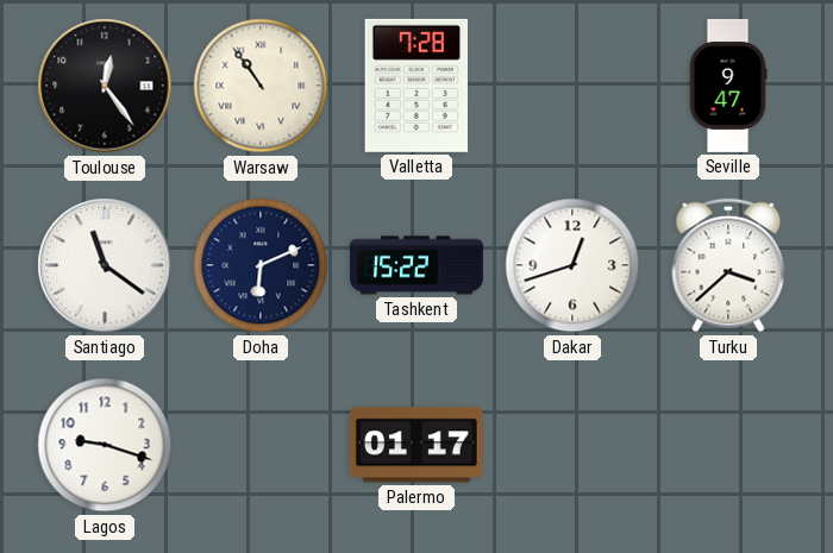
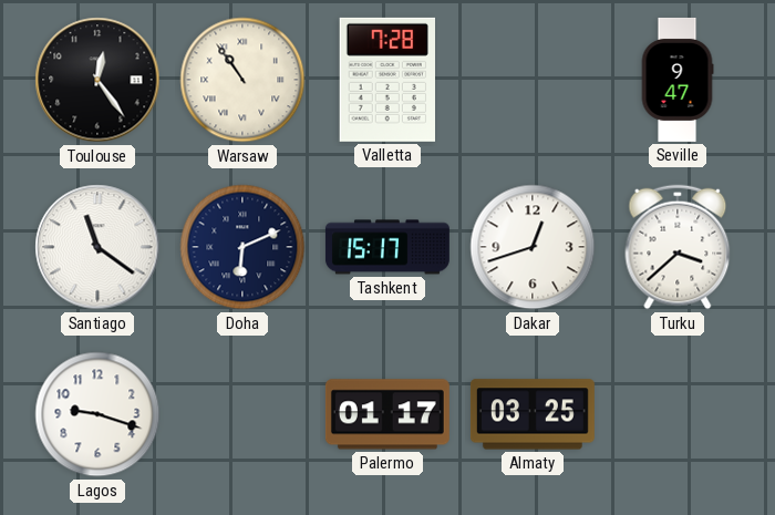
Tashkent: 15:22 -> 15:17
Almaty: none -> 03:25
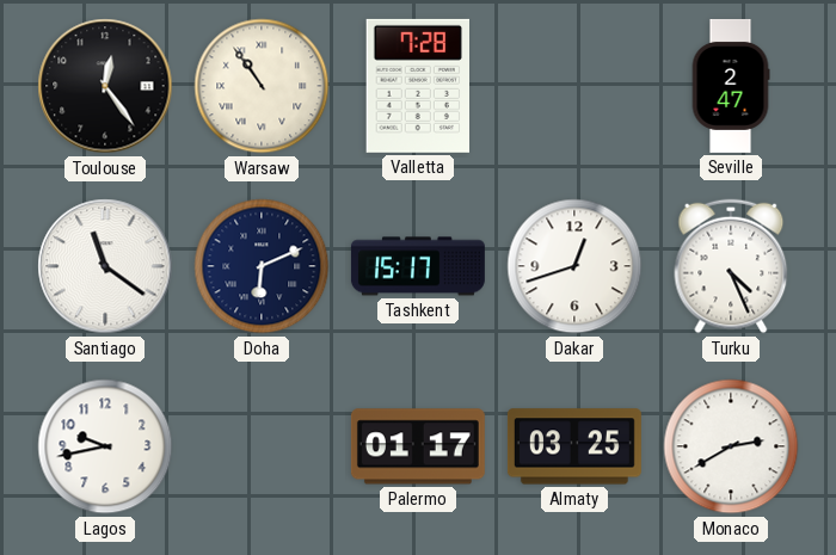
Seville: 9:47 -> 2:47
Turku: 3:38 -> 4:26
Lagos: 9:18 -> 9:43
Monaco: none -> 2:40
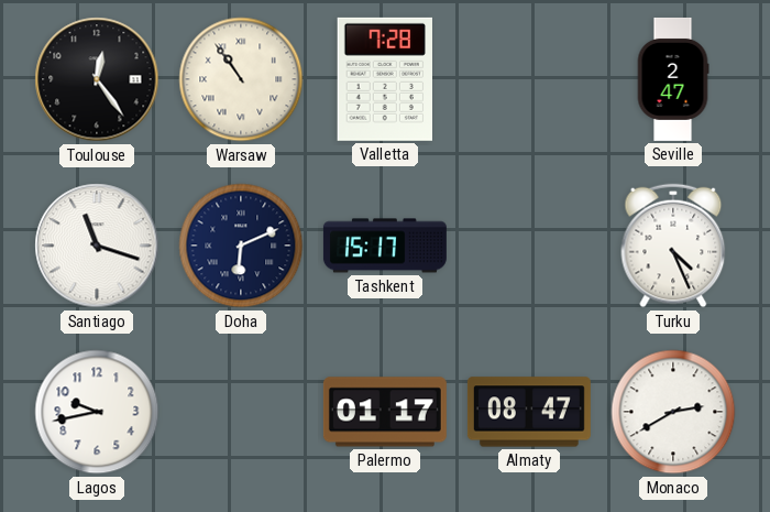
Santiago: 11:21 -> 11:18
Dakar: 12:42 -> none
Almaty: 03:25 -> 08:47
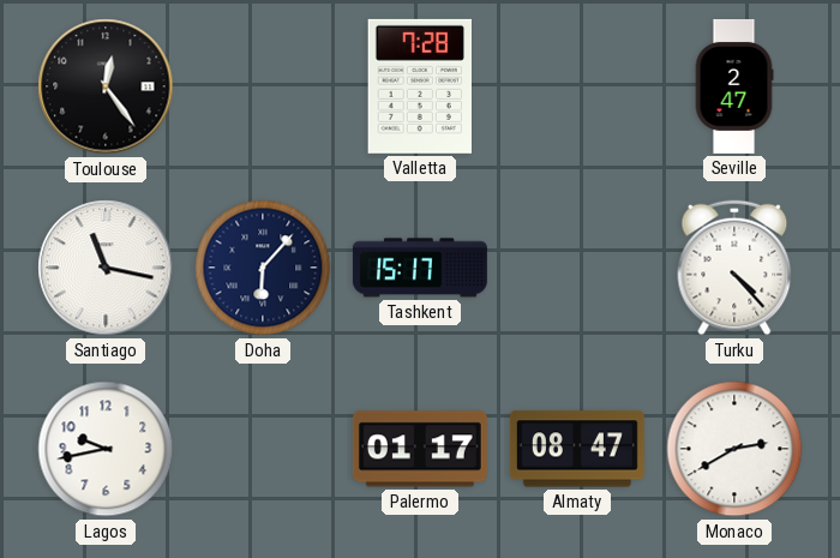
Warsaw: 10:54 -> none
Santiago: 11:18 -> 11:17
Doha: 6:11 -> 6:07
Turku: 4:26 -> 4:23
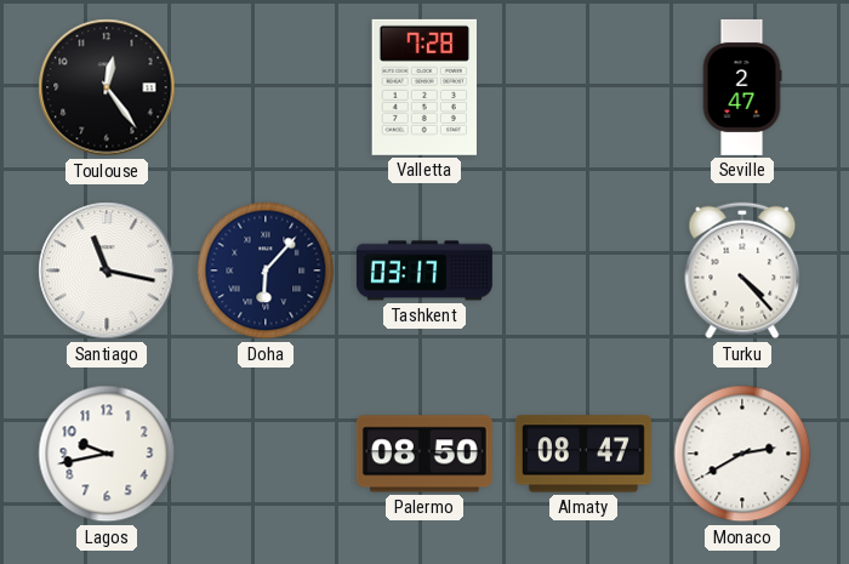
Tashkent: 15:17 -> 03:17
Palermo: 01:17 -> 08:50
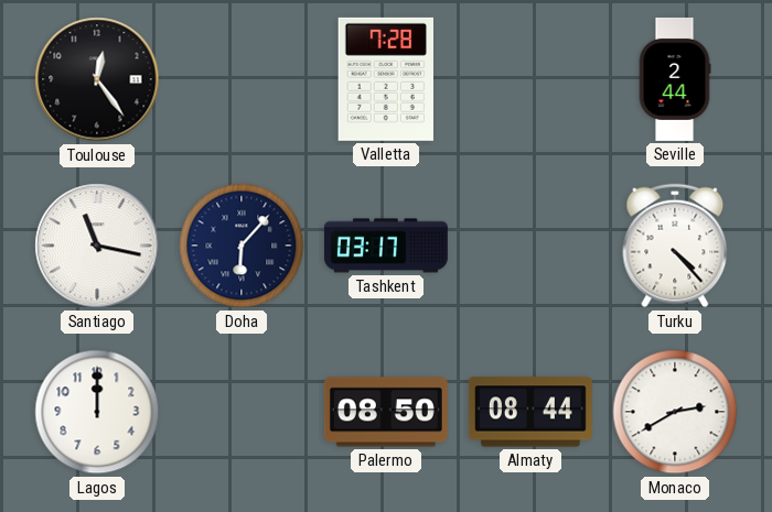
Seville: 2:47 -> 2:44
Lagos: 9:43 -> 12:00
Almaty: 08:47 -> 08:44
